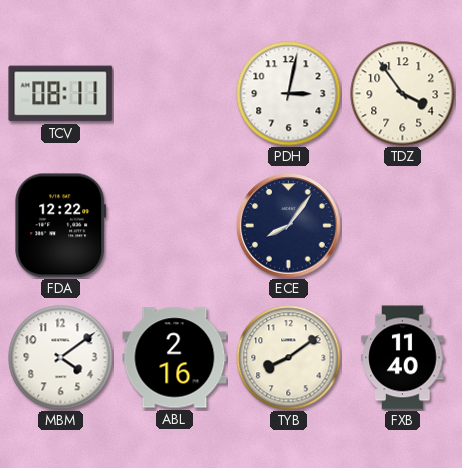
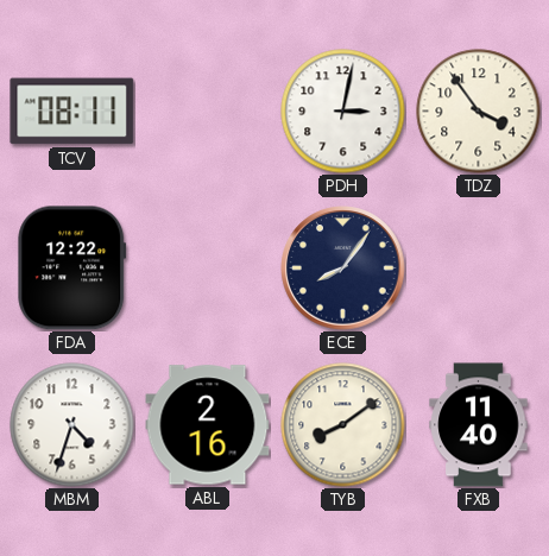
MBM: 4:09 -> 4:33
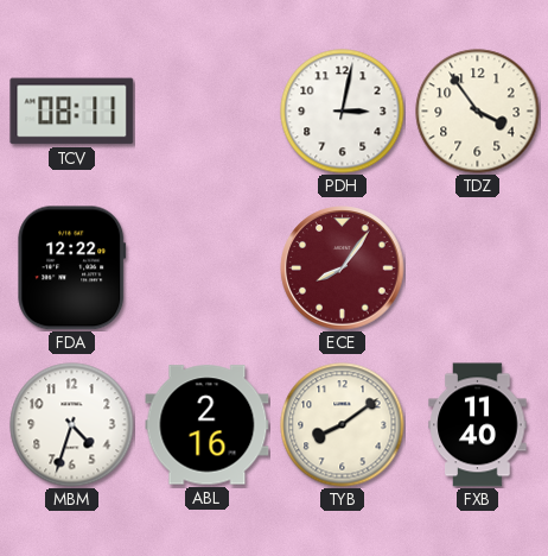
ECE dial: navy -> burgundy
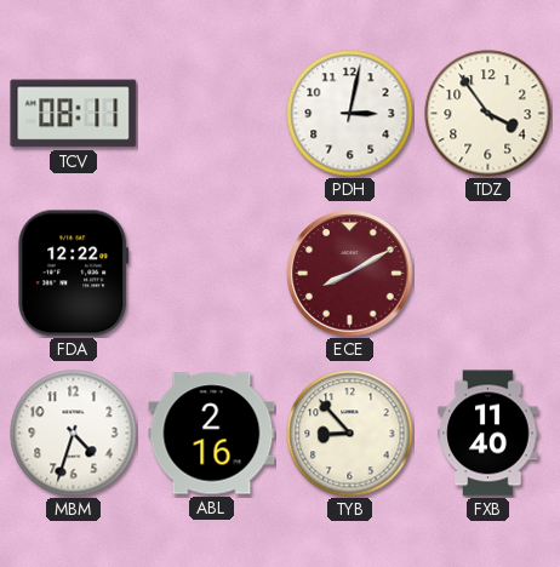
ECE: 8:06 -> 8:10
TYB: 8:09 -> 8:53
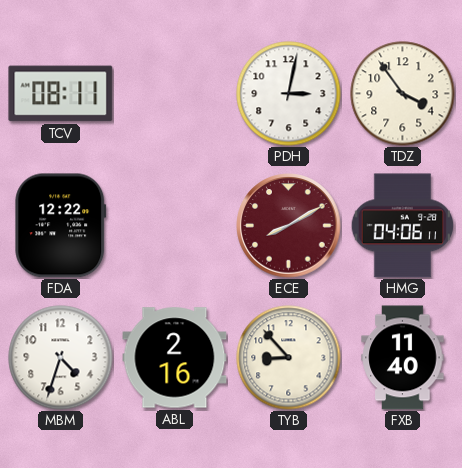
HMG: none -> 04:06
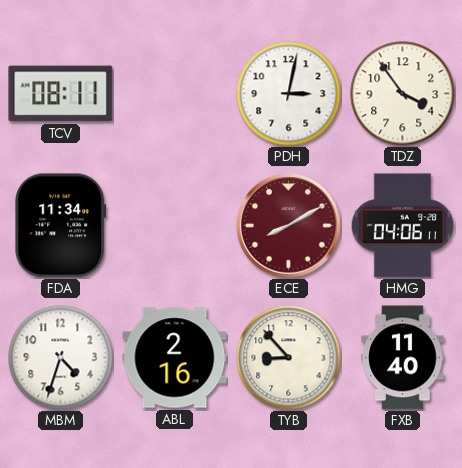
FDA: 12:22 -> 11:34
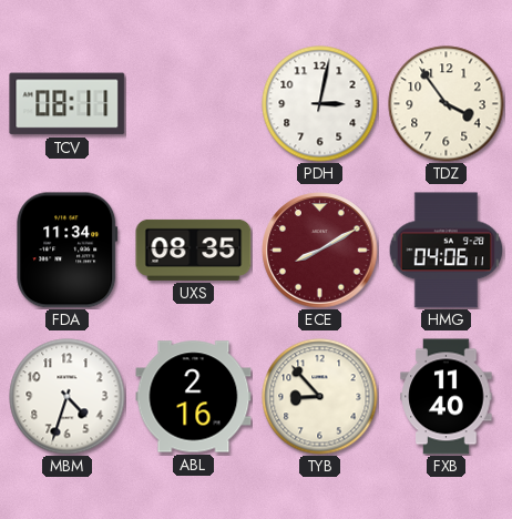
UXS: none -> 08:35
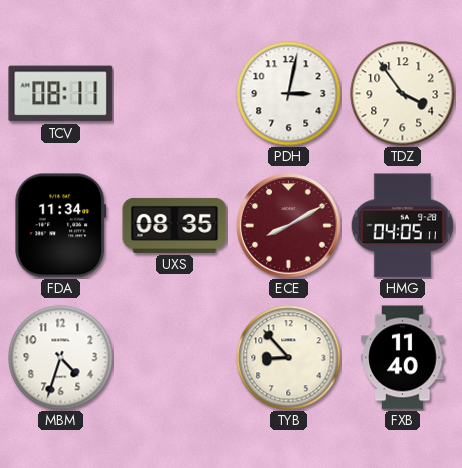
HMG: 04:06 -> 04:05
ABL: 2:16 -> none
